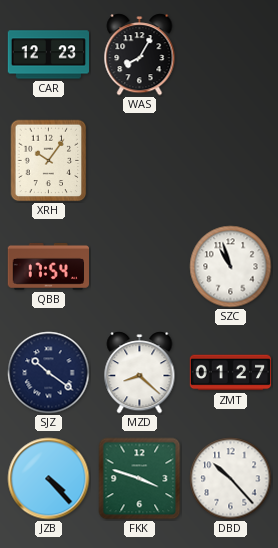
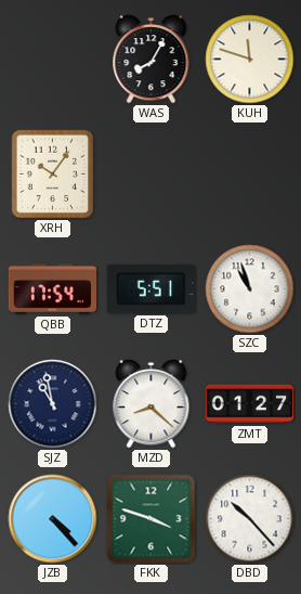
CAR: 12:23 -> none
KUH: none -> 11:48
DTZ: none -> 5:51
SJZ: 10:21 -> 10:58
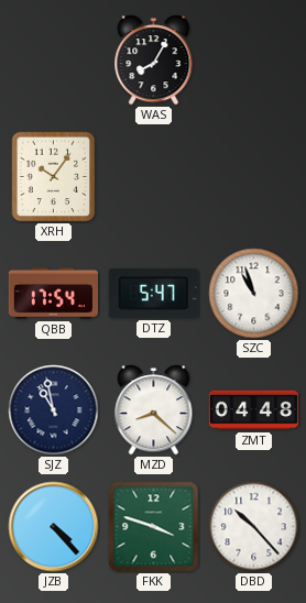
KUH: 11:48 -> none
DTZ: 5:51 -> 5:47
ZMT: 01:27 -> 04:48
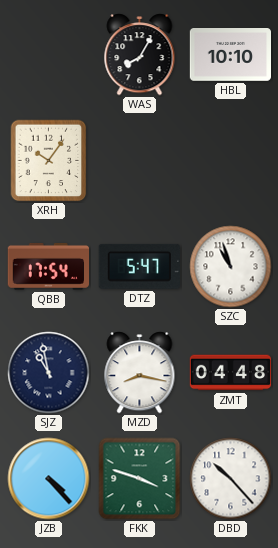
HBL: none -> 10:10
MZD: 8:22 -> 8:17
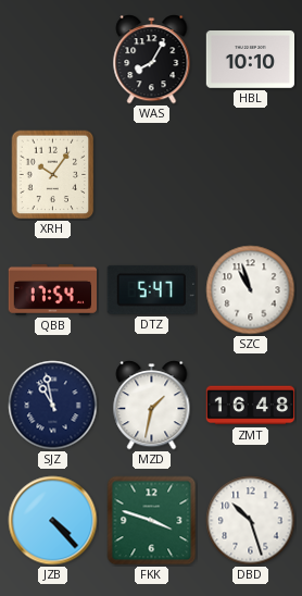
MZD: 8:17 -> 1:32
ZMT: 04:48 -> 16:48
DBD: 10:23 -> 10:27
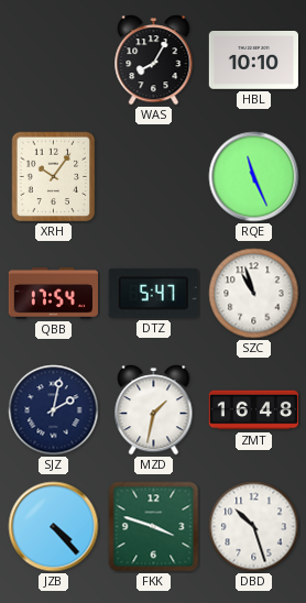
RQE: none -> 11:26
SJZ: 10:58 -> 2:02
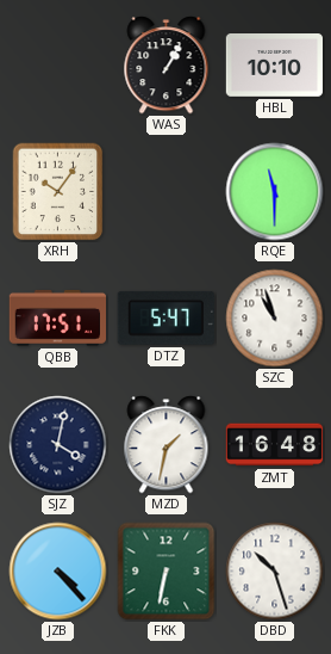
WAS: 8:05 -> 1:05
RQE: 11:26 -> 11:30
QBB: 17:54 -> 17:51
SJZ: 2:02 -> 4:02
FKK: 3:48 -> 6:32
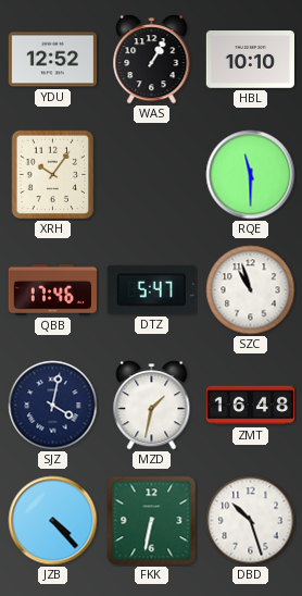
YDU: none -> 12:52
QBB: 17:51 -> 17:46
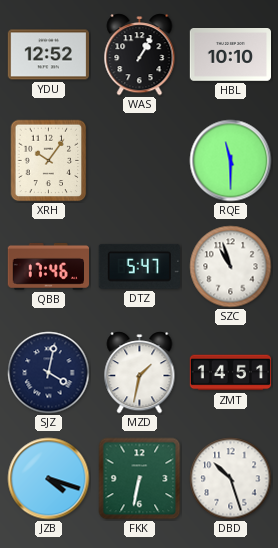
ZMT: 16:48 -> 14:51
JZB: 4:23 -> 4:18
